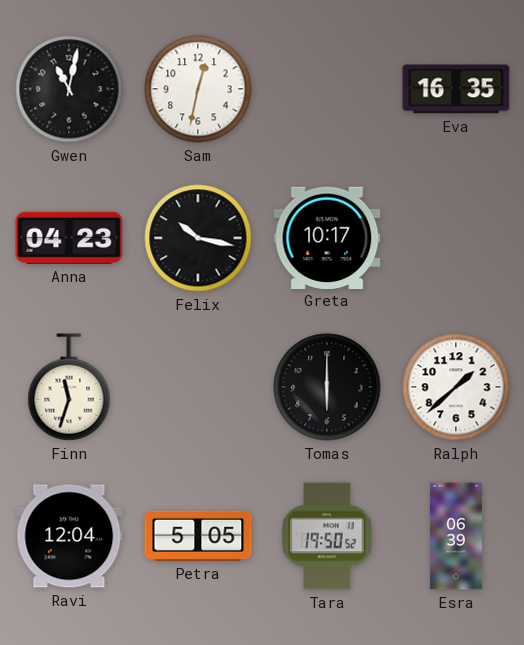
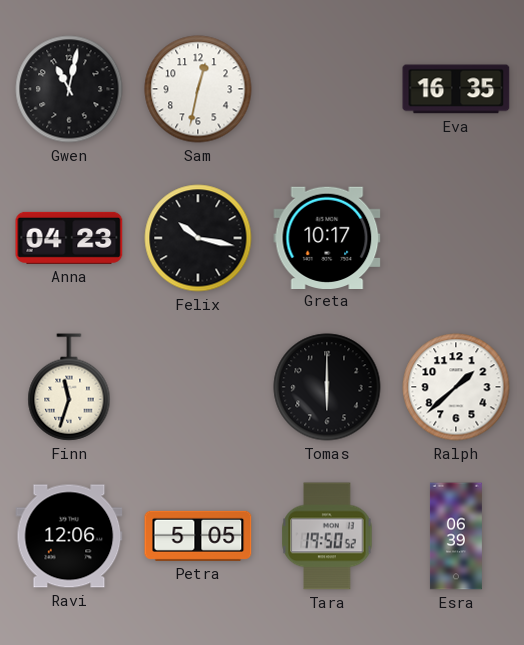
Ravi: 12:04 -> 12:06
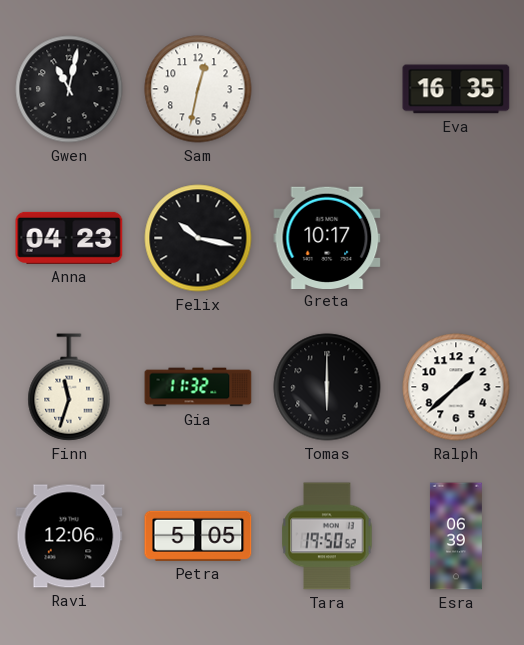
Gia: none -> 11:32
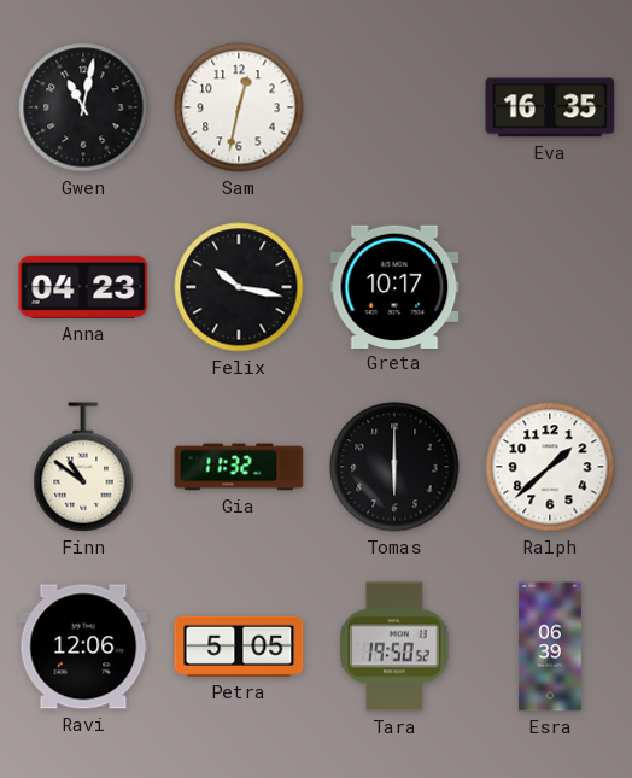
Finn: 11:33 -> 10:51
